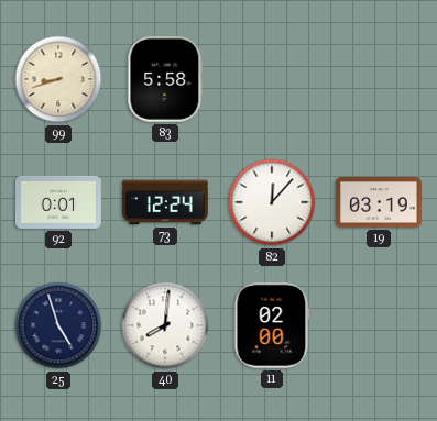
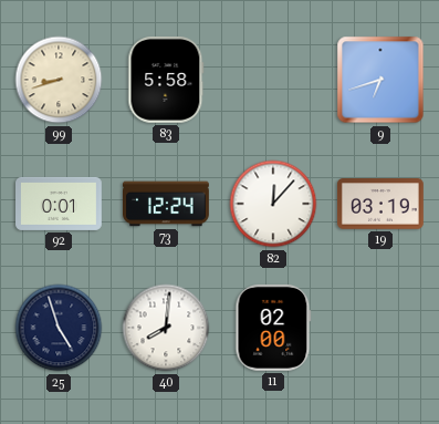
9: none -> 6:42
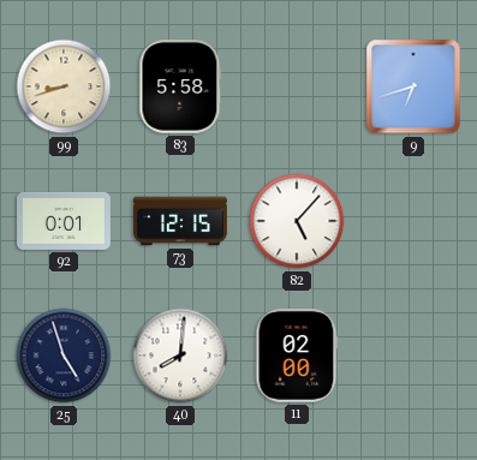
73: 12:24 -> 12:15
82: 12:07 -> 5:07
19: 03:19 -> none
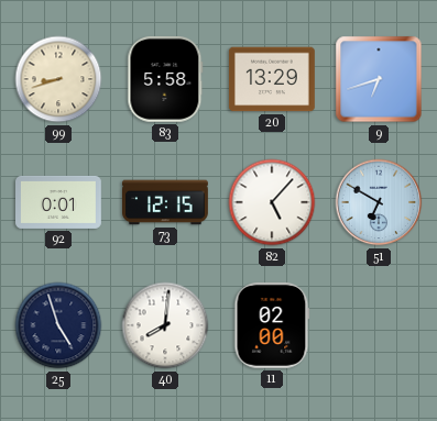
20: none -> 13:29
51: none -> 6:50
